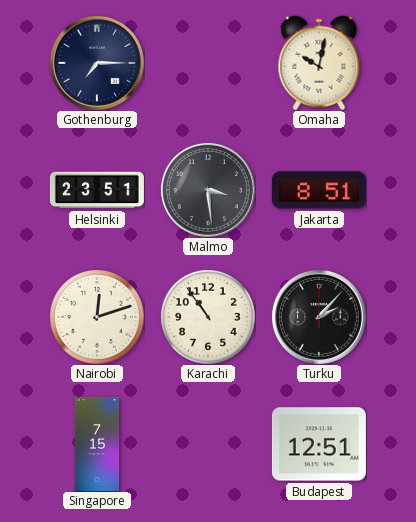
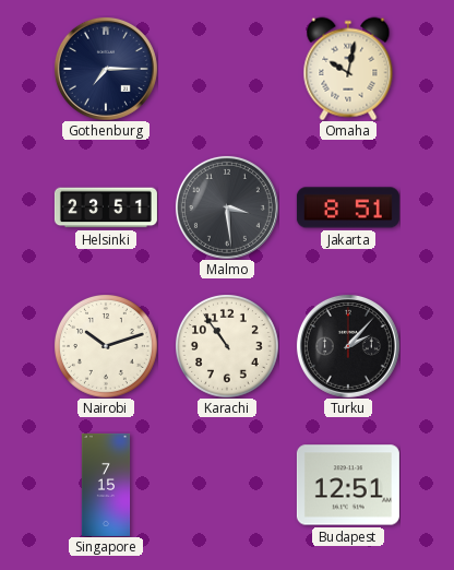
Nairobi: 12:12 -> 10:12
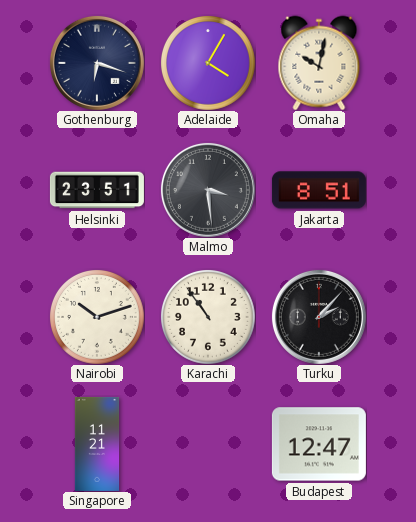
Gothenburg: 7:15 -> 6:18
Adelaide: none -> 4:05
Singapore: 7:15 -> 11:21
Budapest: 12:51 -> 12:47
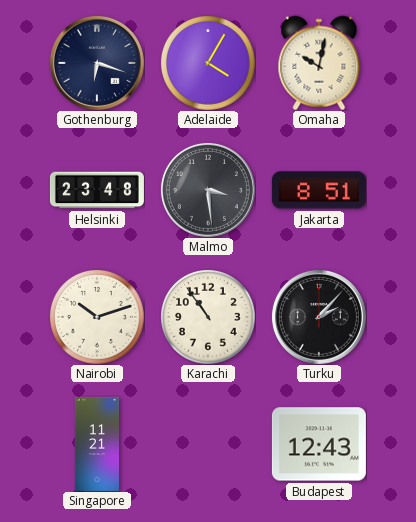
Helsinki: 23:51 -> 23:48
Budapest: 12:47 -> 12:43
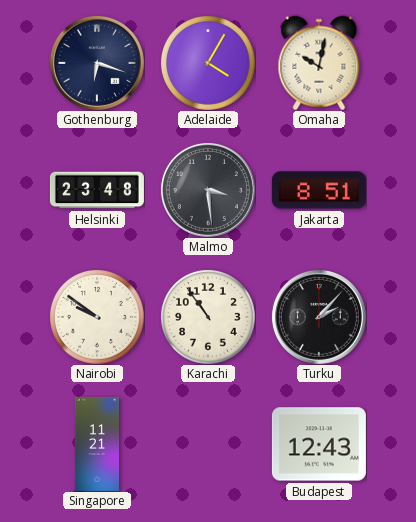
Nairobi: 10:12 -> 9:51
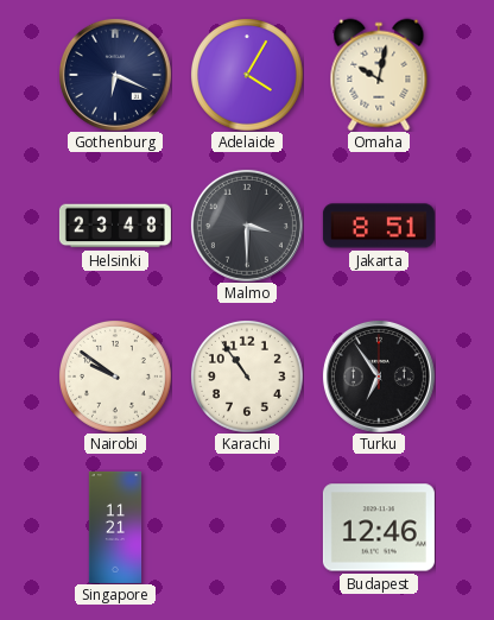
Gothenburg: 6:18 -> 6:19
Malmo: 3:29 -> 3:30
Turku: 2:07 -> 6:54
Budapest: 12:43 -> 12:46
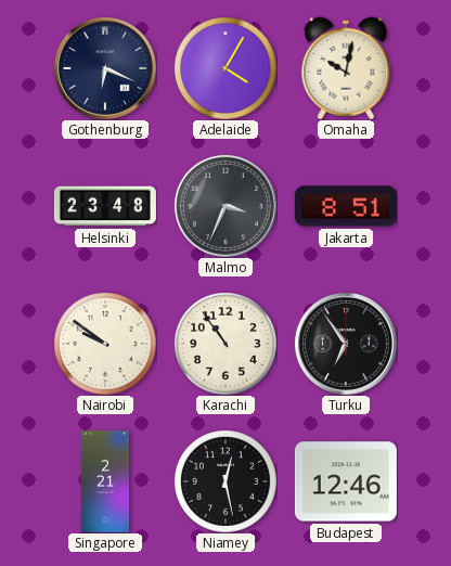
Malmo: 3:30 -> 3:34
Singapore: 11:21 -> 2:21
Niamey: none -> 12:28
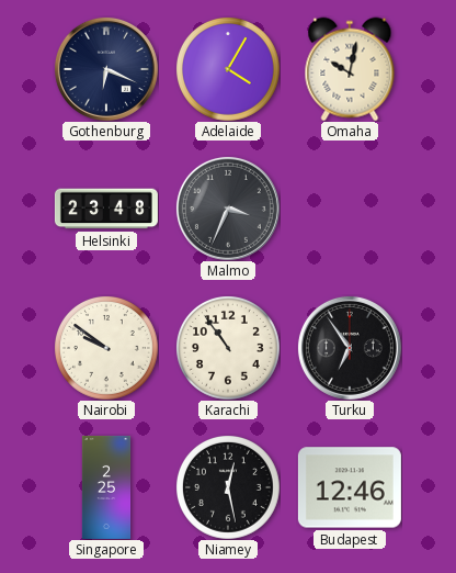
Jakarta: 8:51 -> none
Singapore: 2:21 -> 2:25
